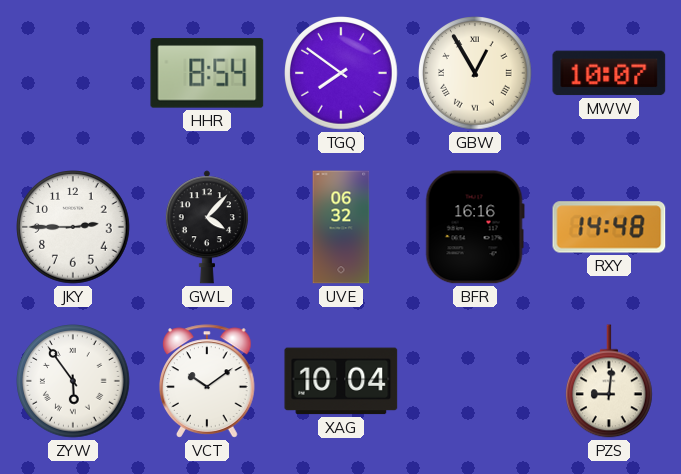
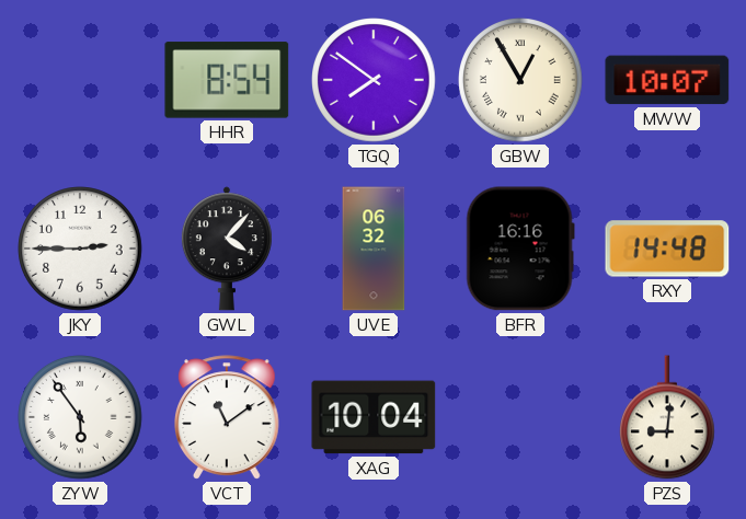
VCT: 10:09 -> 11:09
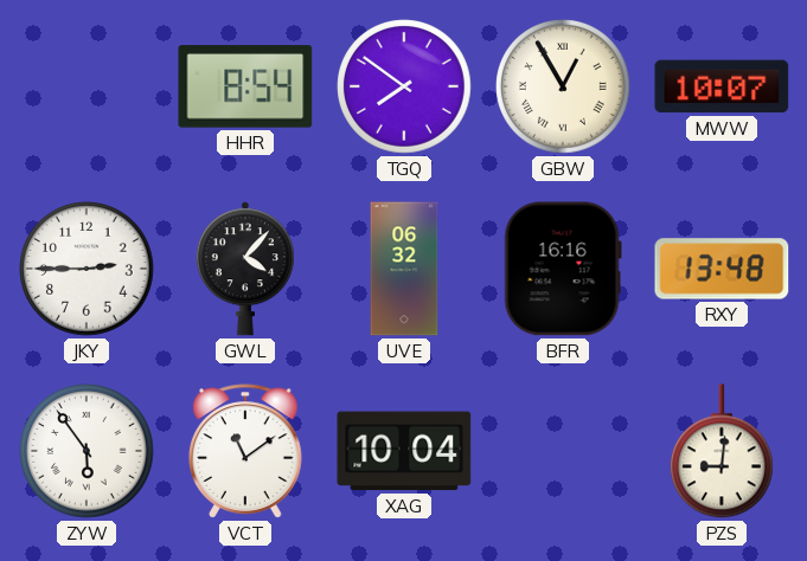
RXY: 14:48 -> 13:48
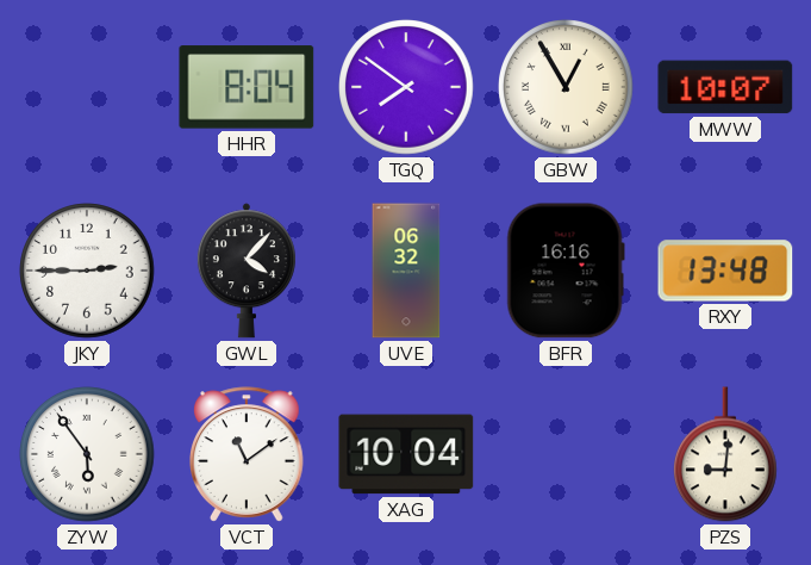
HHR: 8:54 -> 8:04
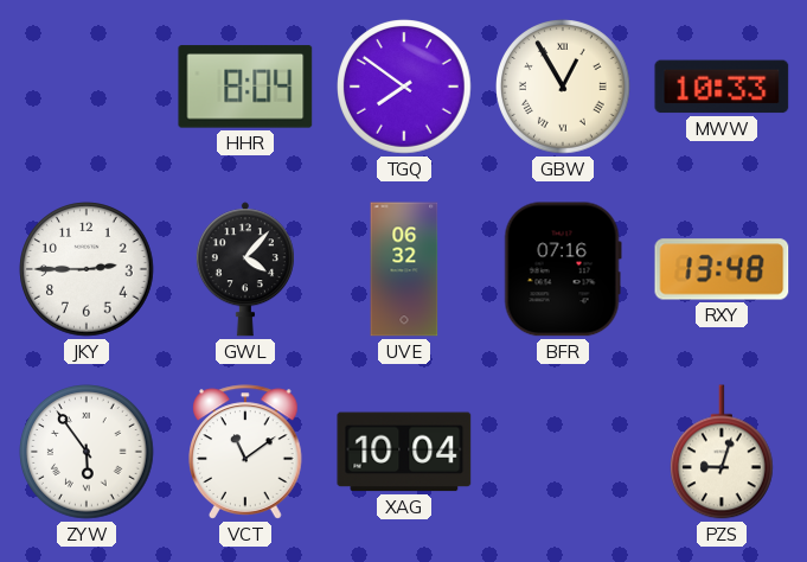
MWW: 10:07 -> 10:33
BFR: 16:16 -> 07:16
PZS: 9:01 -> 9:03
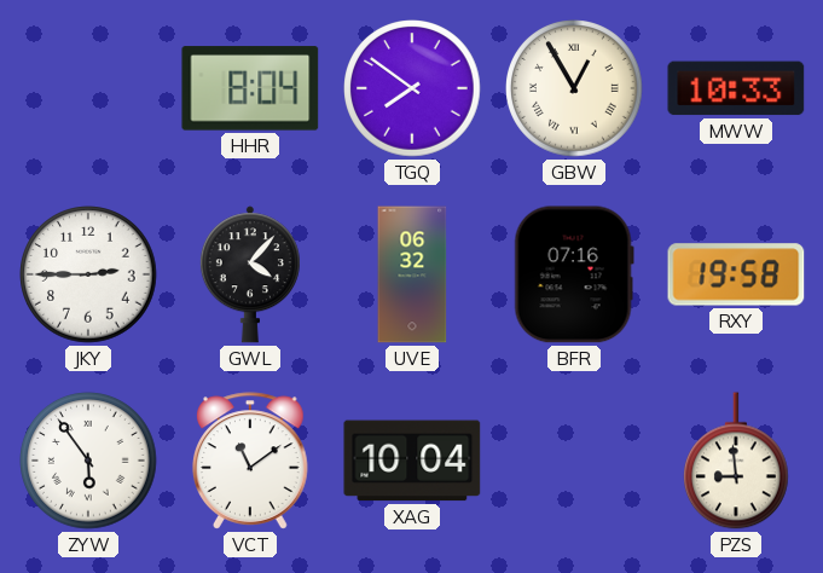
RXY: 13:48 -> 19:58
PZS: 9:03 -> 8:59
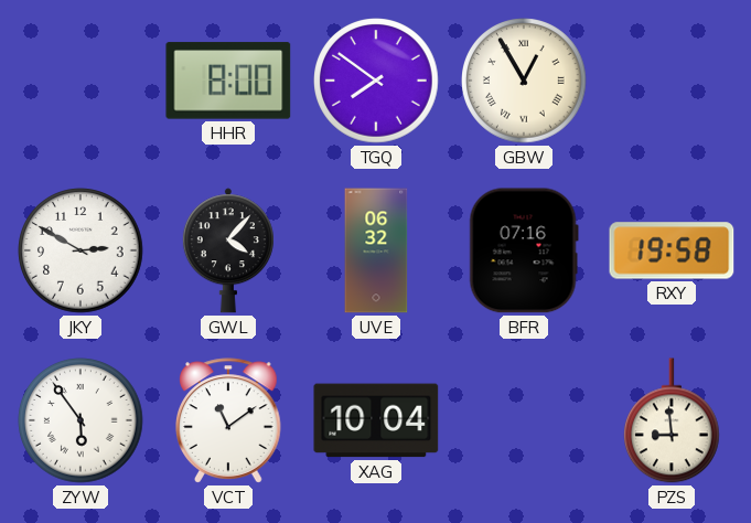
HHR: 8:04 -> 8:00
MWW: 10:33 -> none
JKY: 2:45 -> 2:50
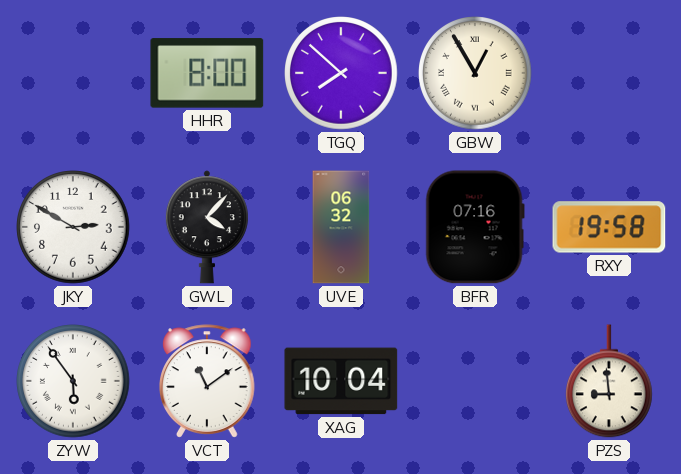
TGQ: 7:51 -> 7:52
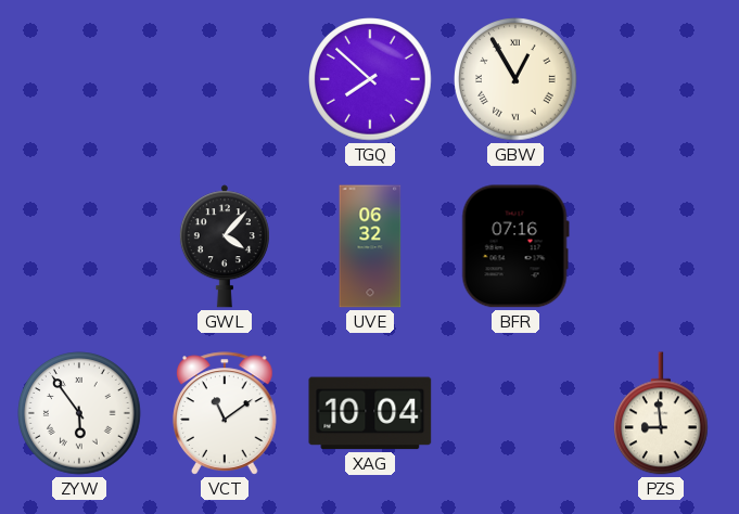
HHR: 8:00 -> none
JKY: 2:50 -> none
RXY: 19:58 -> none
